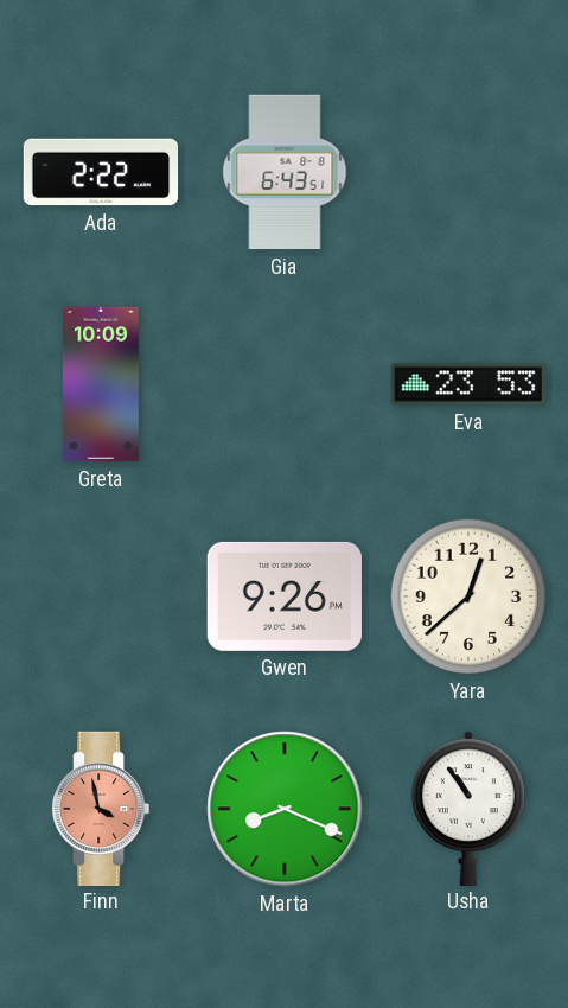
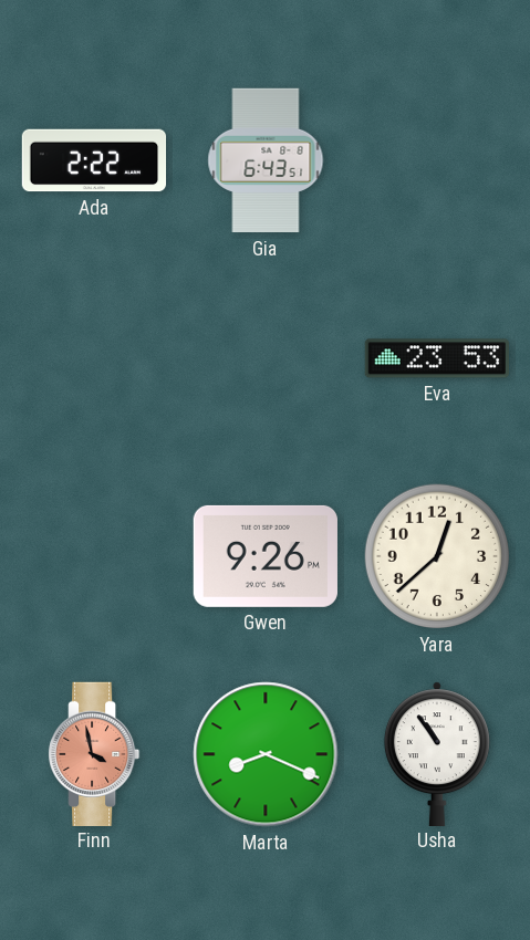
Greta: 10:09 -> none
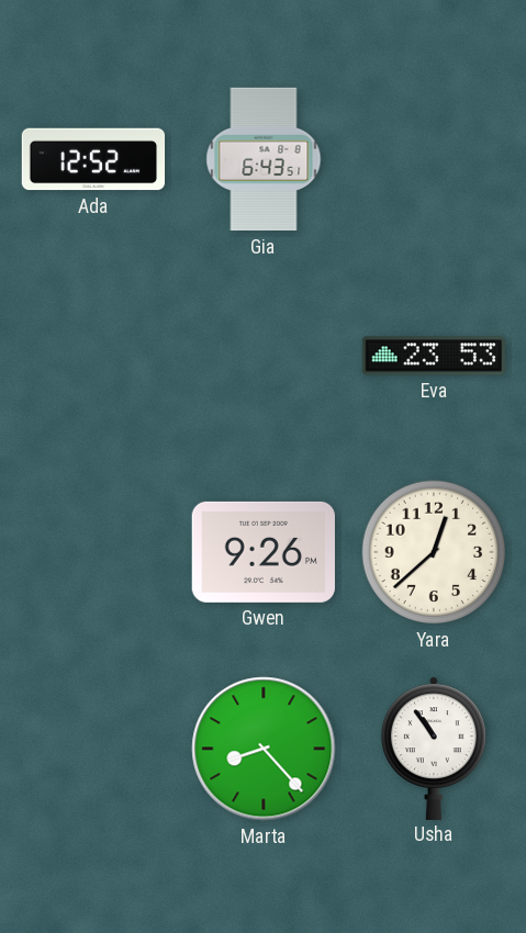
Ada: 2:22 -> 12:52
Finn: 3:58 -> none
Marta: 8:19 -> 8:23
